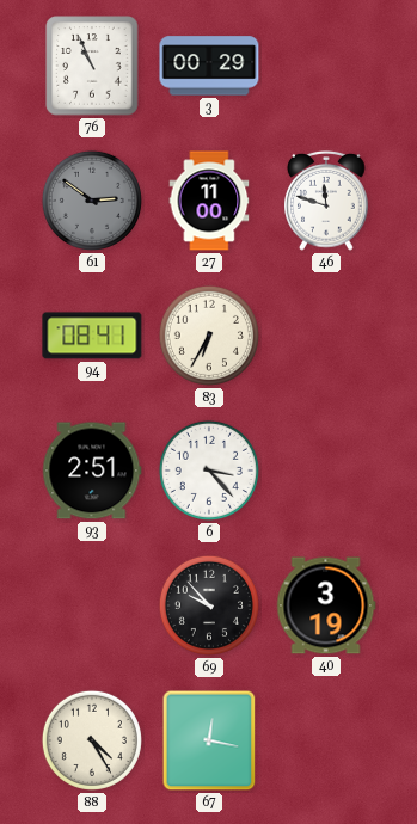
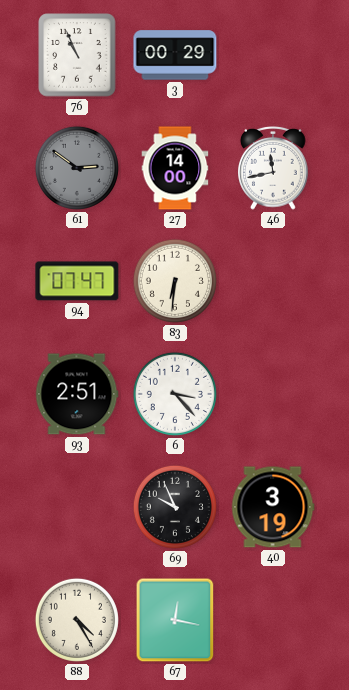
27: 11:00 -> 14:00
46: 11:48 -> 11:43
94: 08:41 -> 07:47
83: 6:35 -> 6:31
69: 9:53 -> 9:56
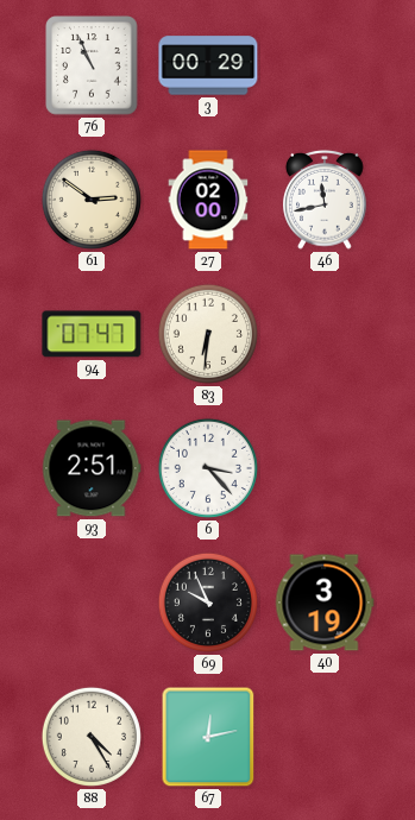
61 dial: grey -> cream
27: 14:00 -> 02:00
67: 12:17 -> 12:13
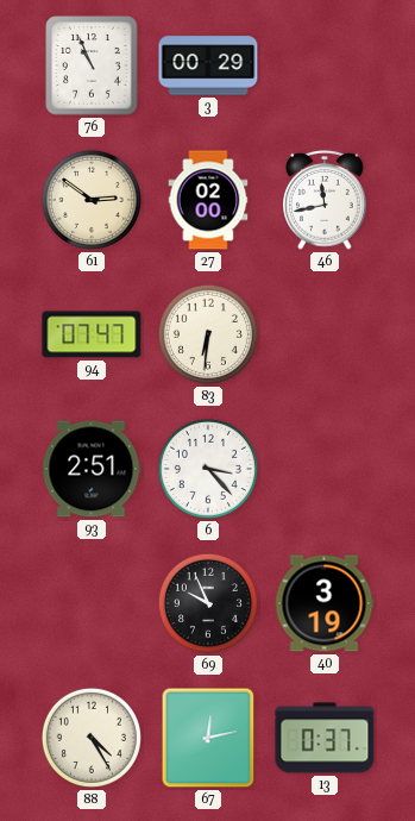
13: none -> 0:37
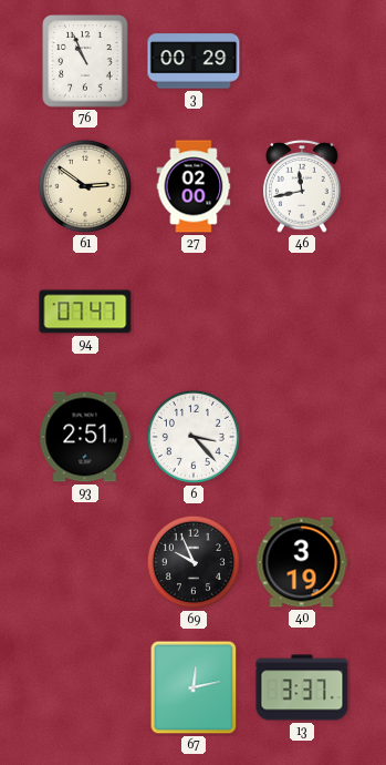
83: 6:31 -> none
88: 4:25 -> none
13: 0:37 -> 3:37
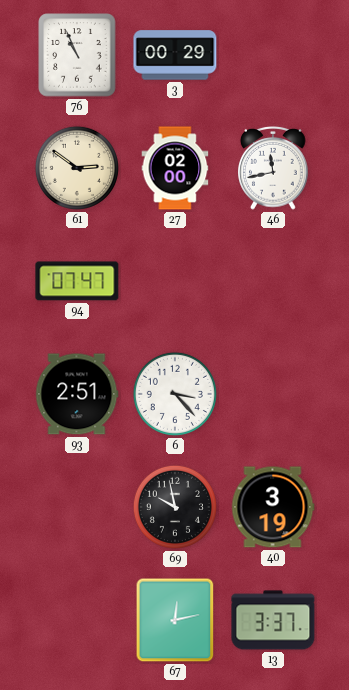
69: 9:56 -> 9:58
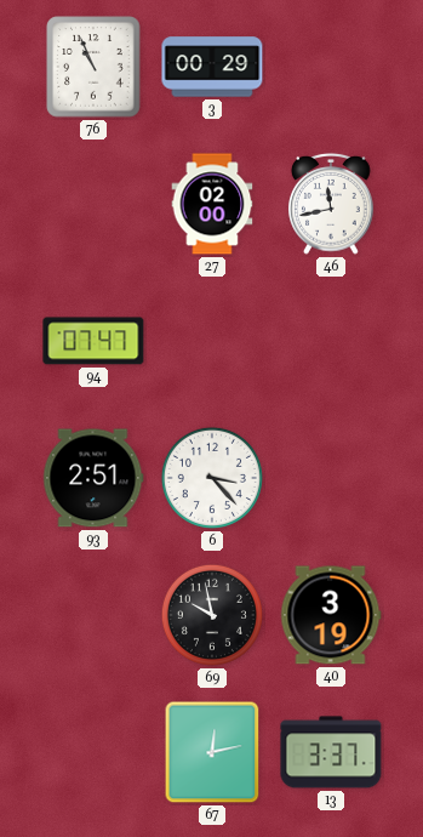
61: 2:51 -> none
